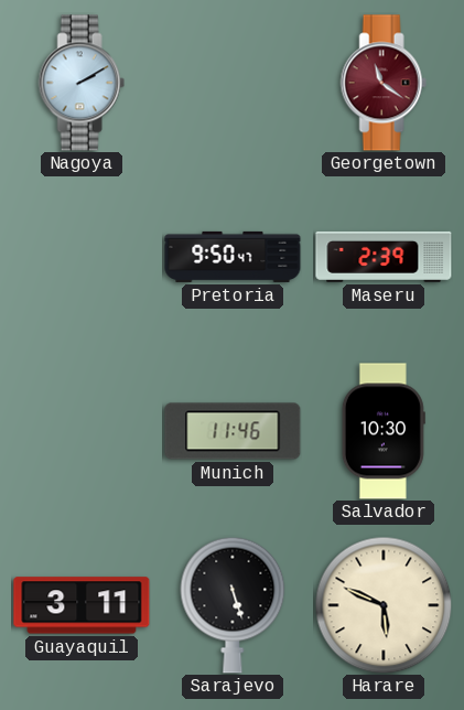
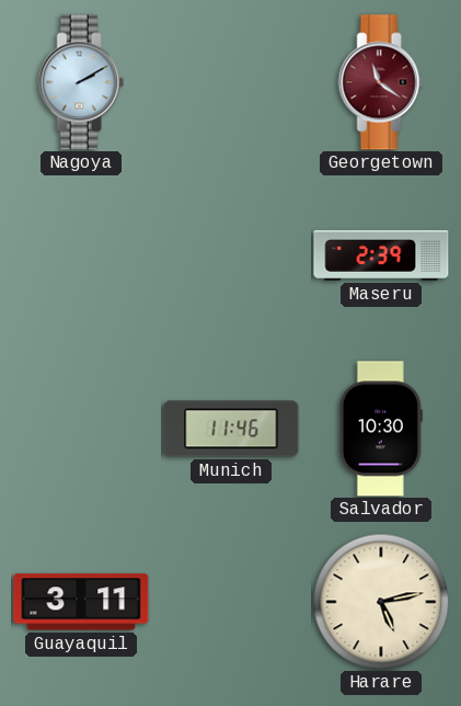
Pretoria: 9:50 -> none
Sarajevo: 5:27 -> none
Harare: 5:49 -> 5:13
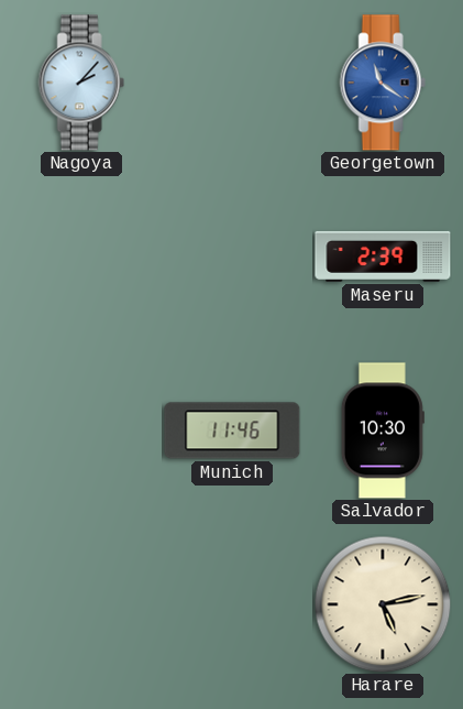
Nagoya: 2:10 -> 2:07
Georgetown dial: burgundy -> blue
Guayaquil: 3:11 -> none
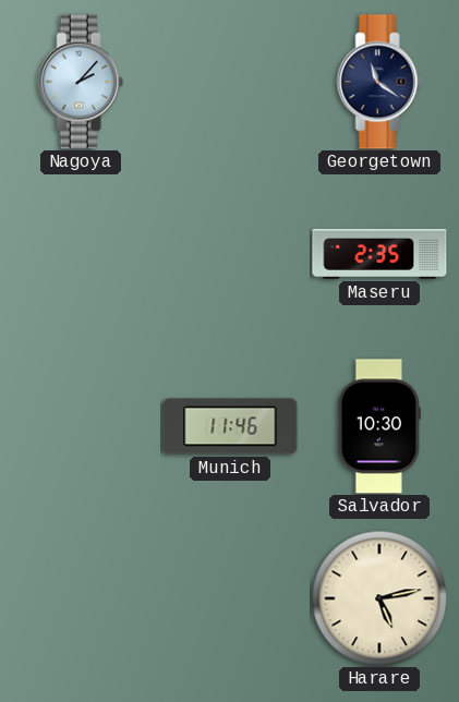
Georgetown dial: blue -> navy
Maseru: 2:39 -> 2:35
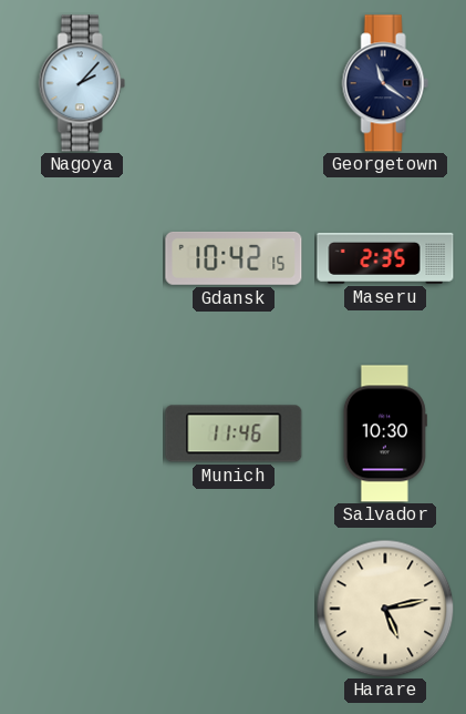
Gdansk: none -> 10:42
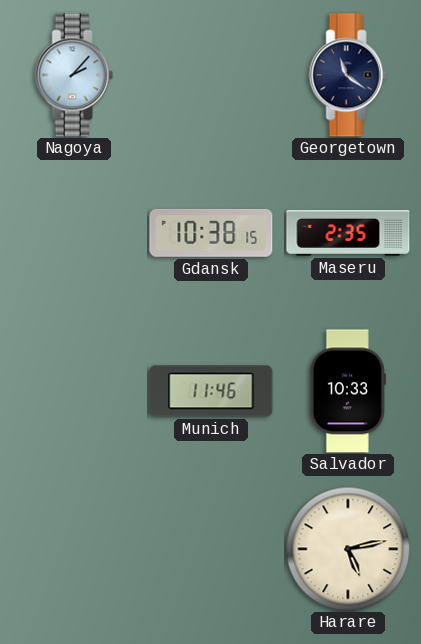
Gdansk: 10:42 -> 10:38
Salvador: 10:30 -> 10:33
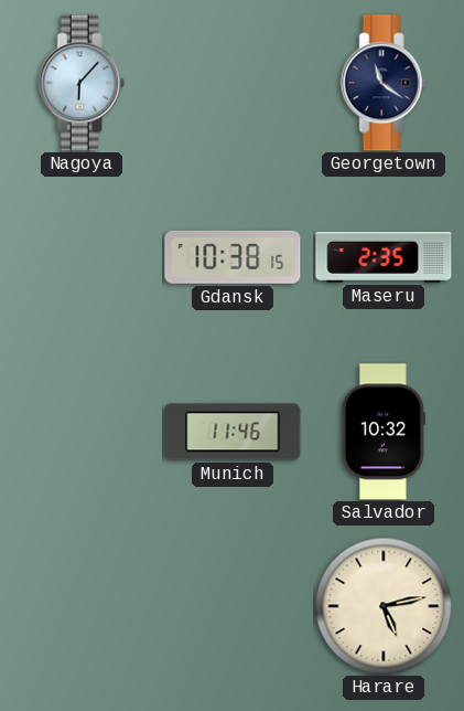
Nagoya: 2:07 -> 6:07
Salvador: 10:33 -> 10:32
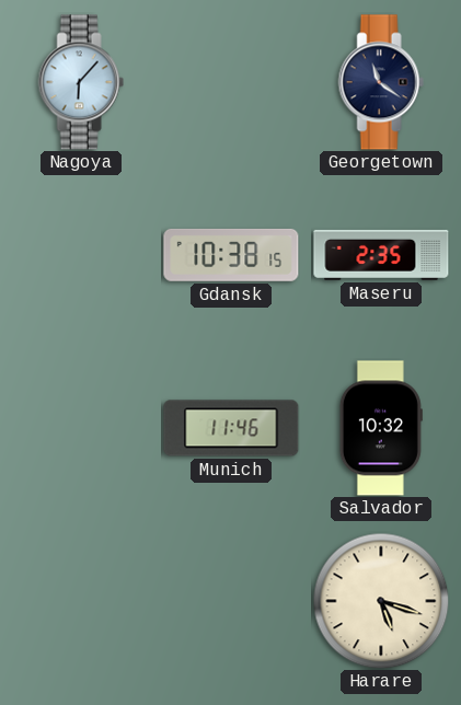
Harare: 5:13 -> 5:18
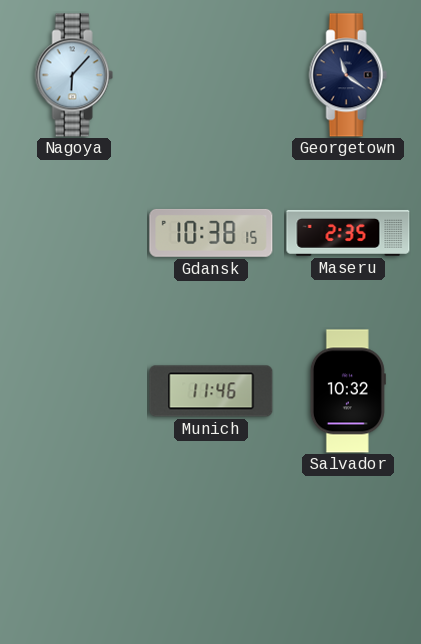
Harare: 5:18 -> none
